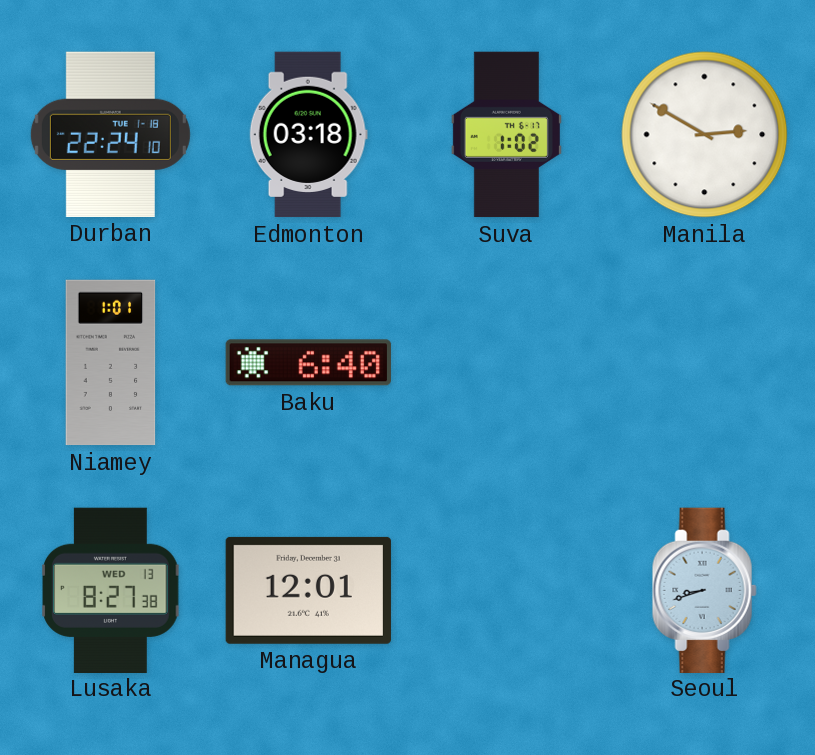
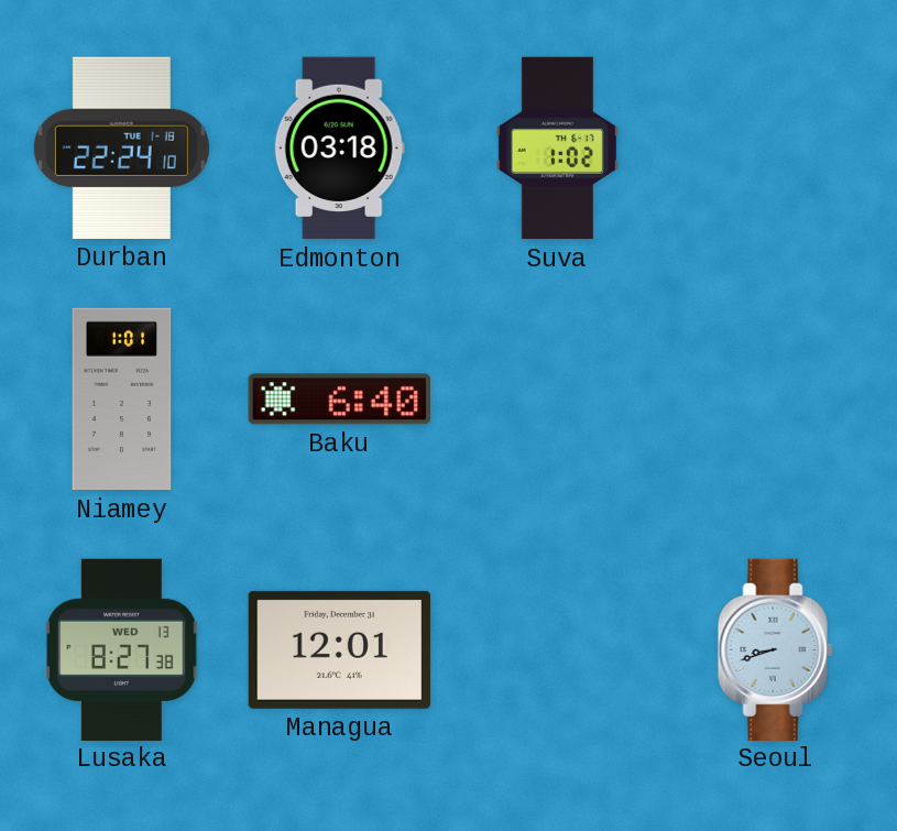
Manila: 2:50 -> none
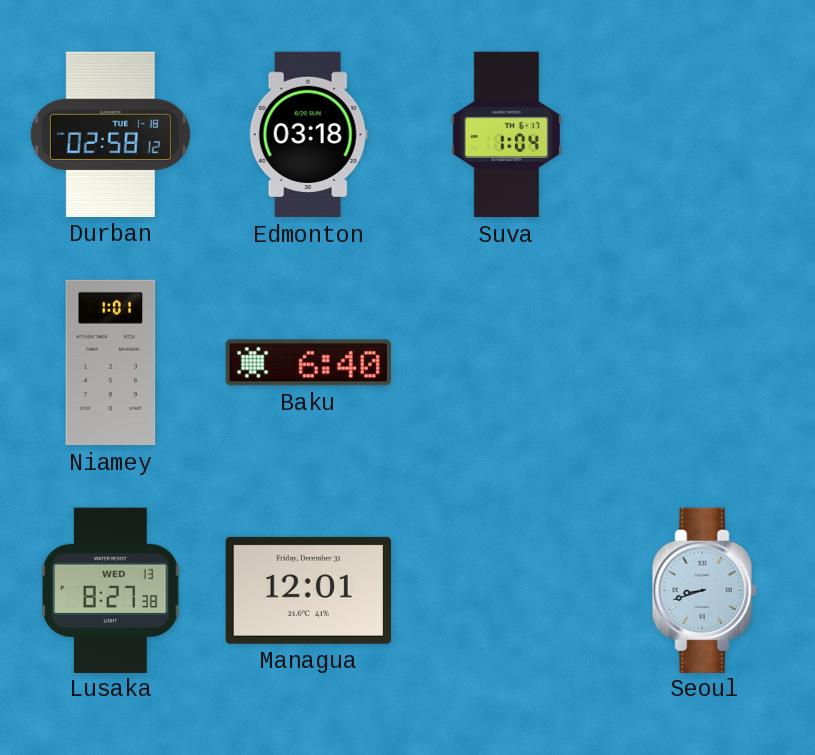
Durban: 22:24 -> 02:58
Suva: 1:02 -> 1:04
